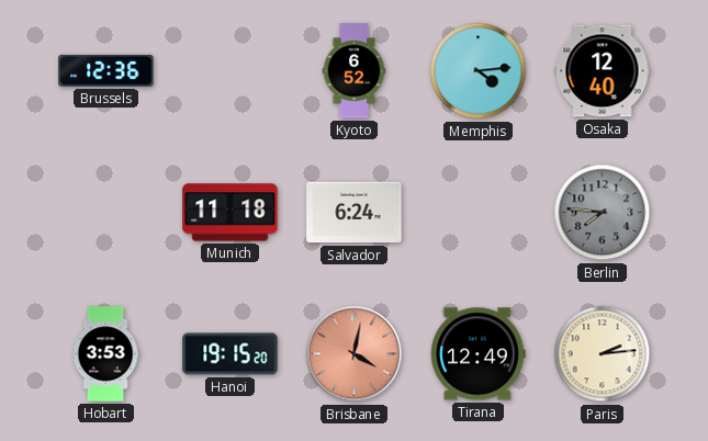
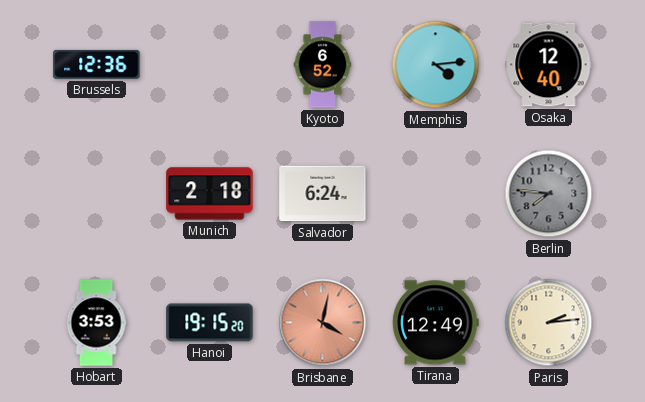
Munich: 11:18 -> 2:18
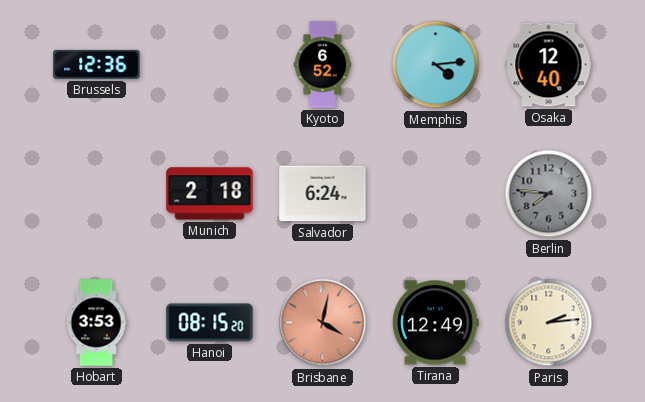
Hanoi: 19:15 -> 08:15
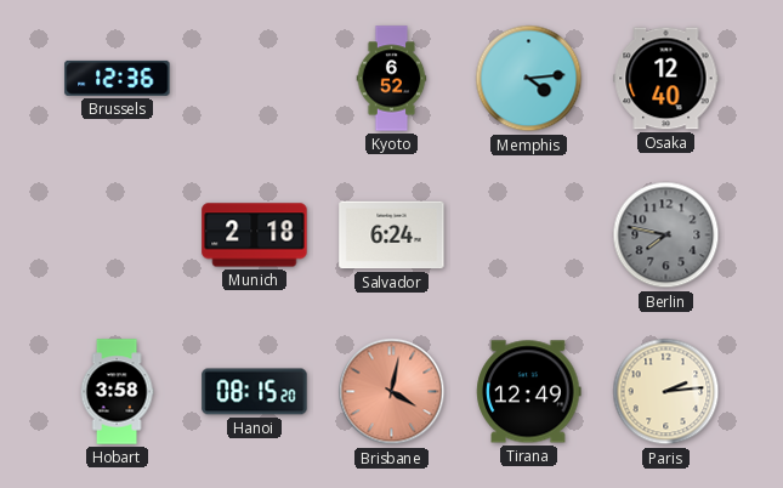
Berlin: 7:46 -> 7:47
Hobart: 3:53 -> 3:58
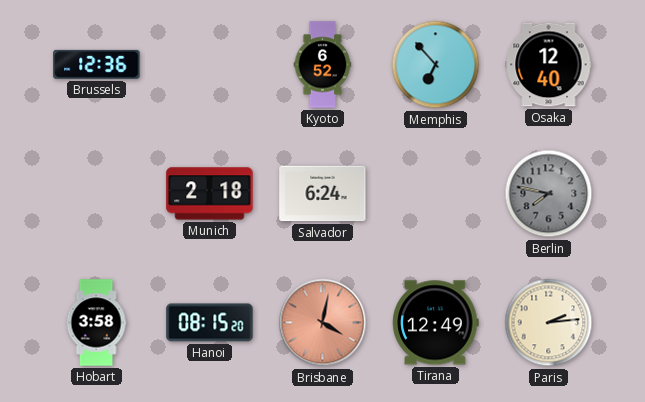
Memphis: 4:14 -> 6:53
